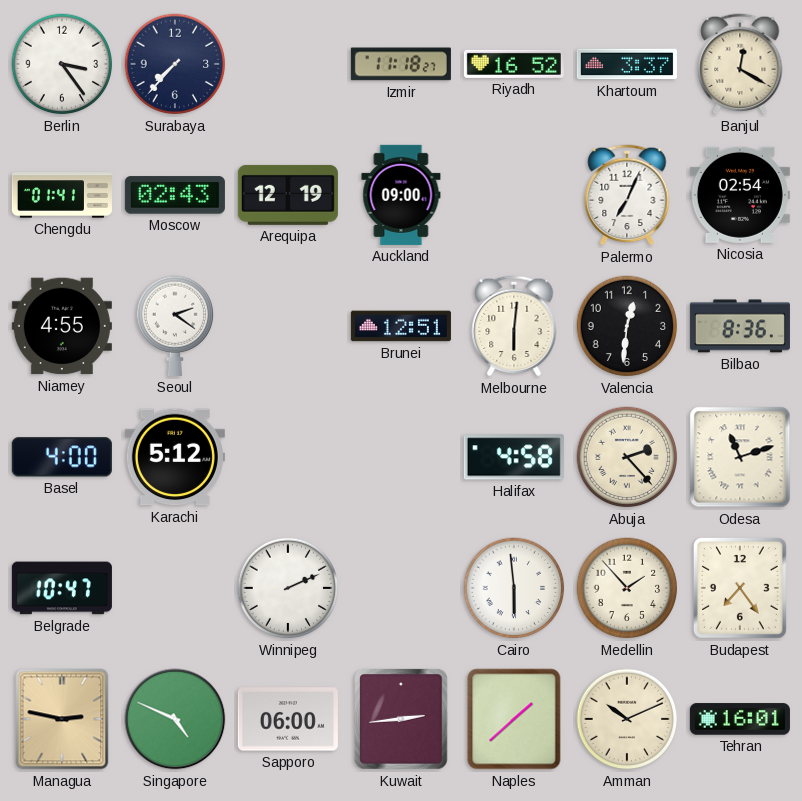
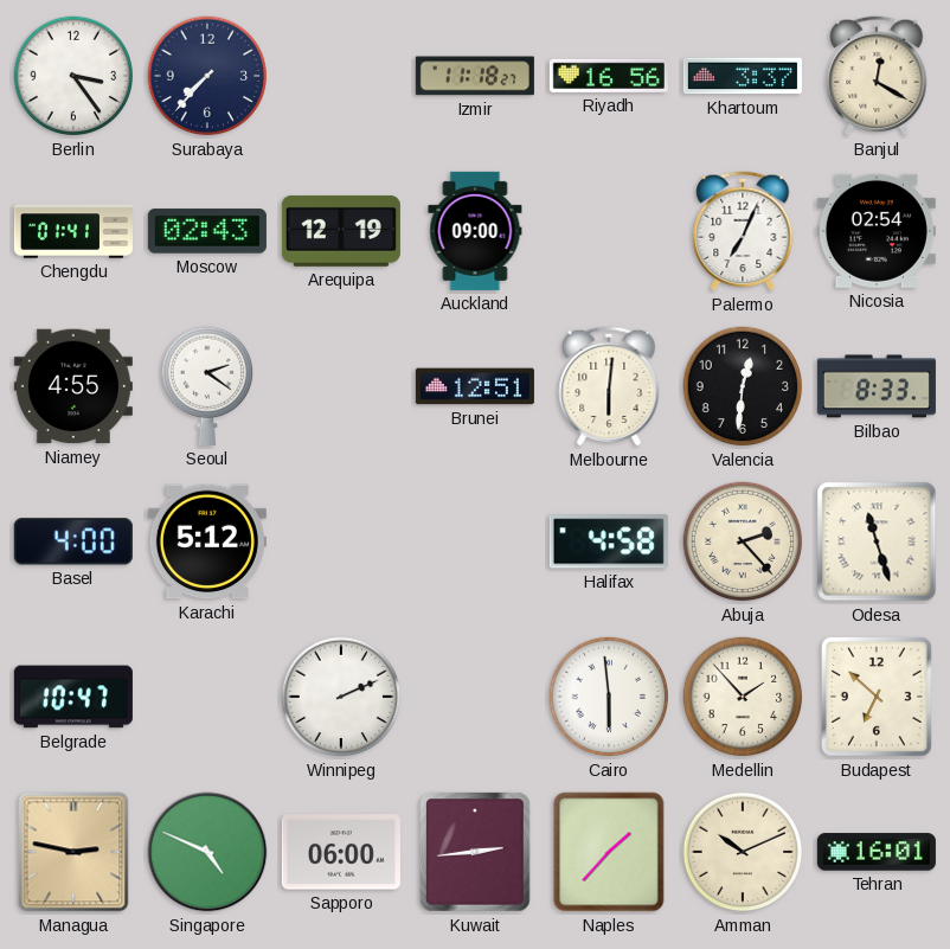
Riyadh: 16:52 -> 16:56
Bilbao: 8:36 -> 8:33
Odesa: 11:12 -> 11:27
Budapest: 7:24 -> 6:52
Naples: 1:38 -> 1:37
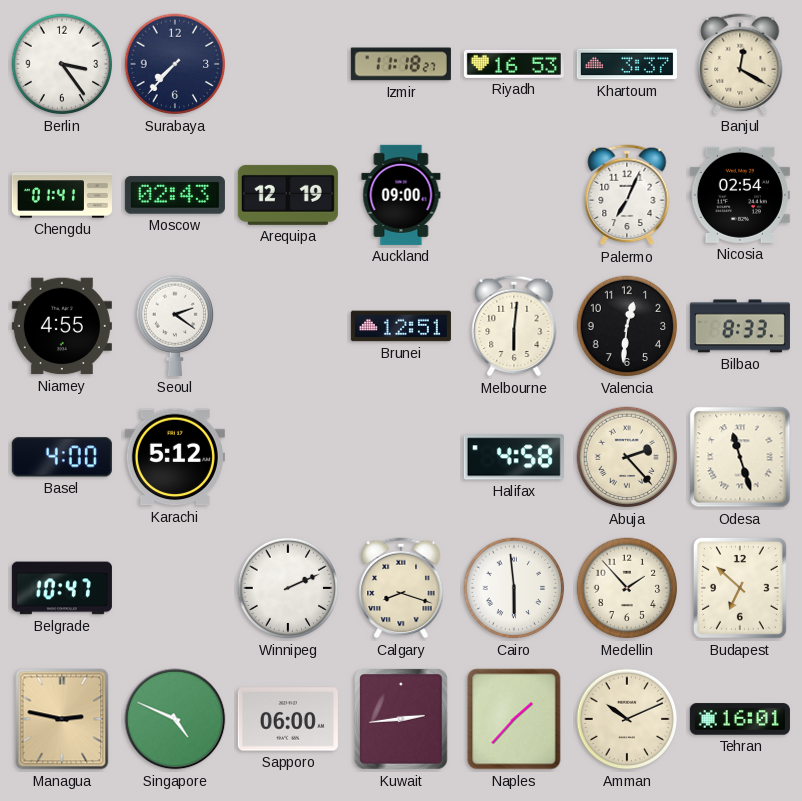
Riyadh: 16:56 -> 16:53
Calgary: none -> 8:18
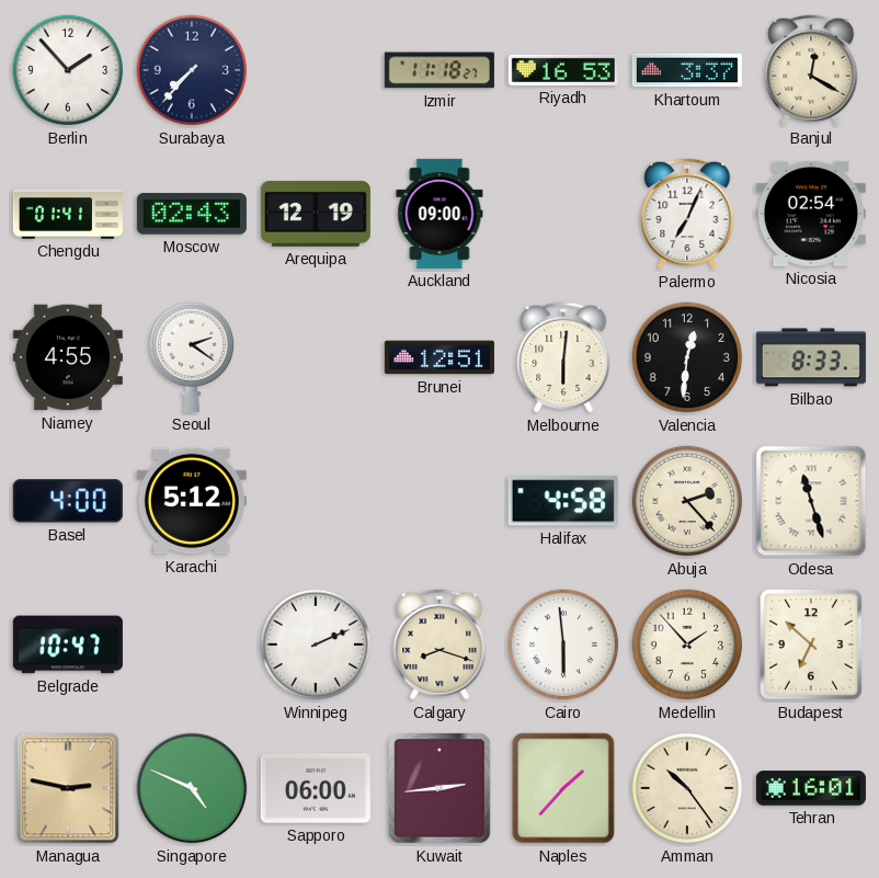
Berlin: 3:24 -> 1:53
Amman: 10:11 -> 10:24
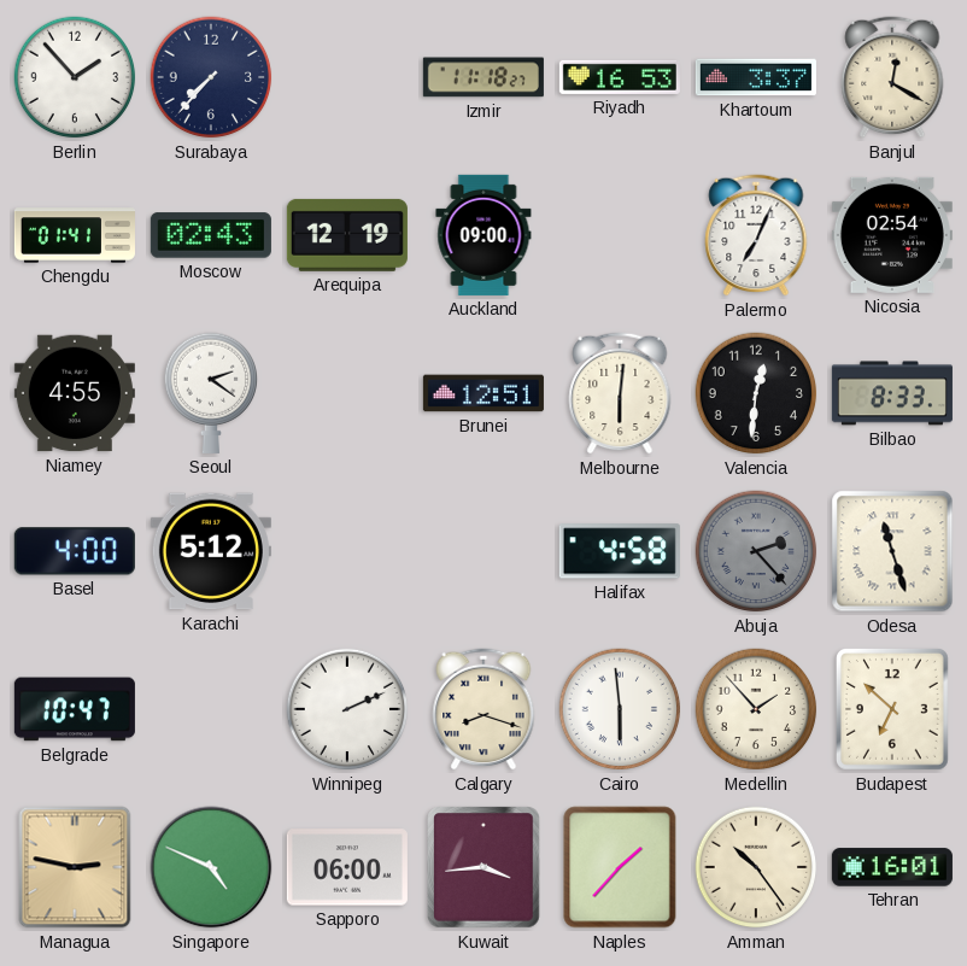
Abuja dial: cream -> grey
Kuwait: 2:44 -> 3:44
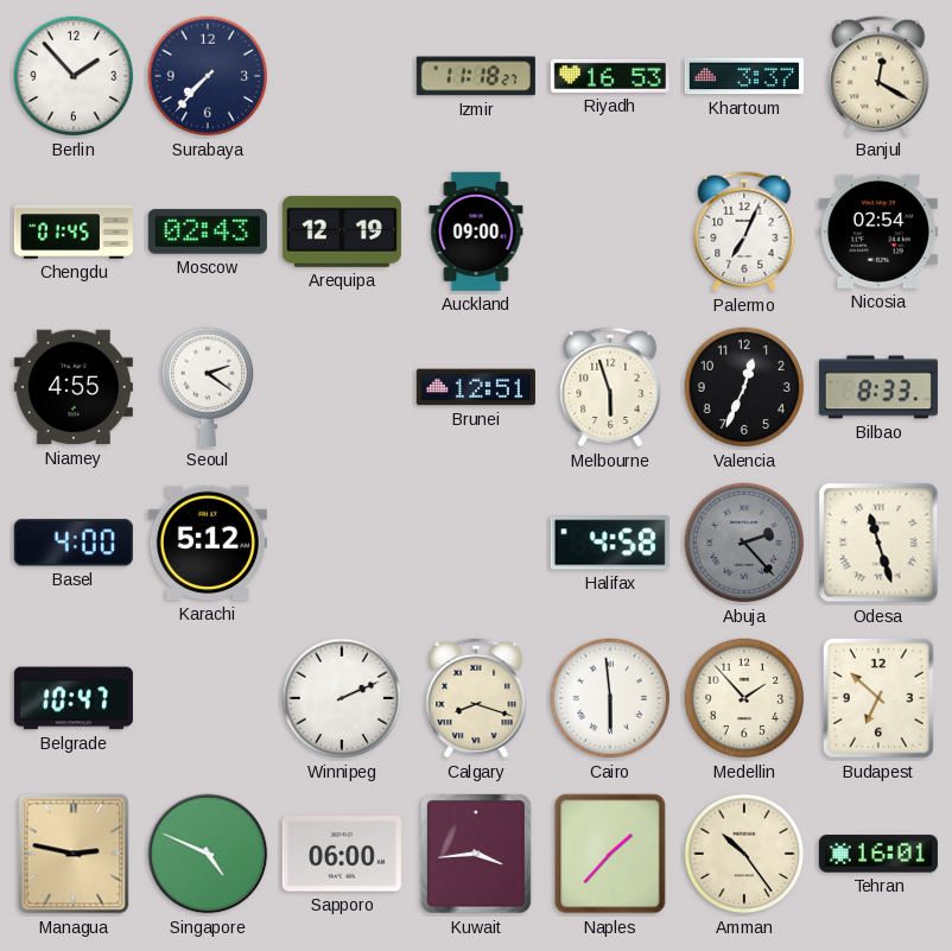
Chengdu: 01:41 -> 01:45
Melbourne: 6:01 -> 5:57
Valencia: 12:31 -> 12:34
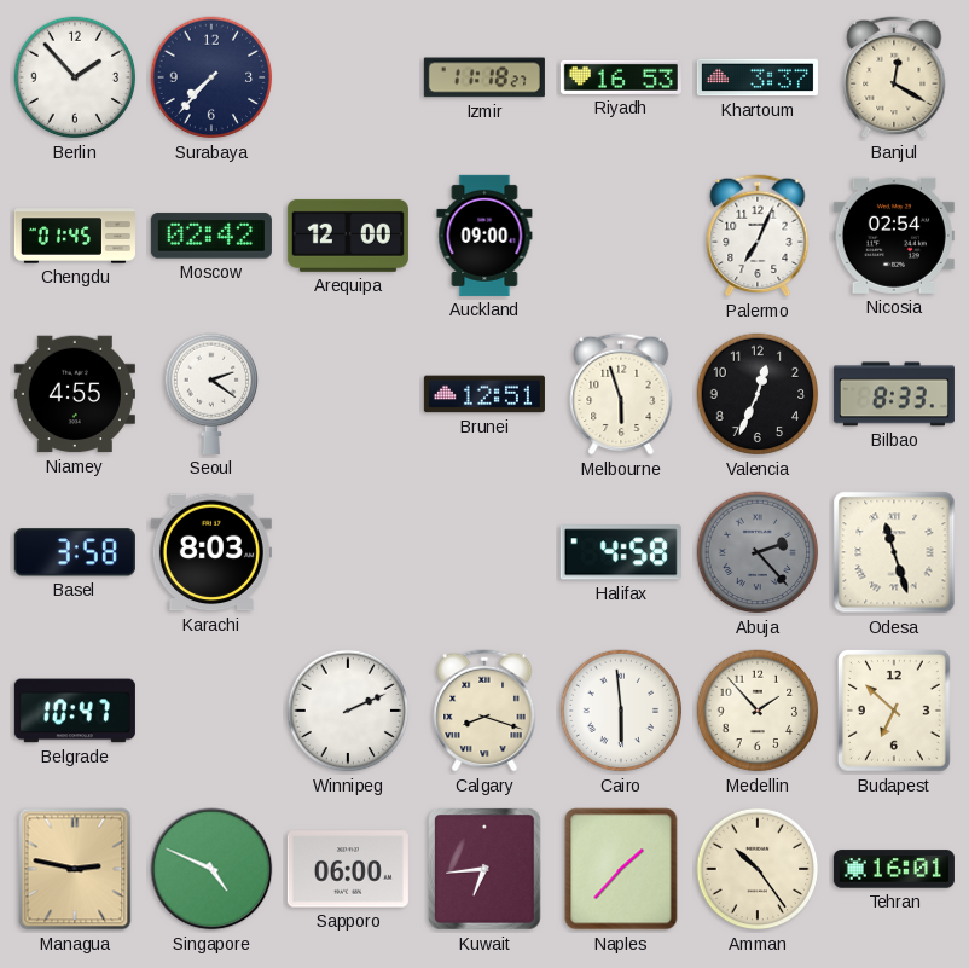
Moscow: 02:43 -> 02:42
Arequipa: 12:19 -> 12:00
Basel: 4:00 -> 3:58
Karachi: 5:12 -> 8:03
Kuwait: 3:44 -> 6:44
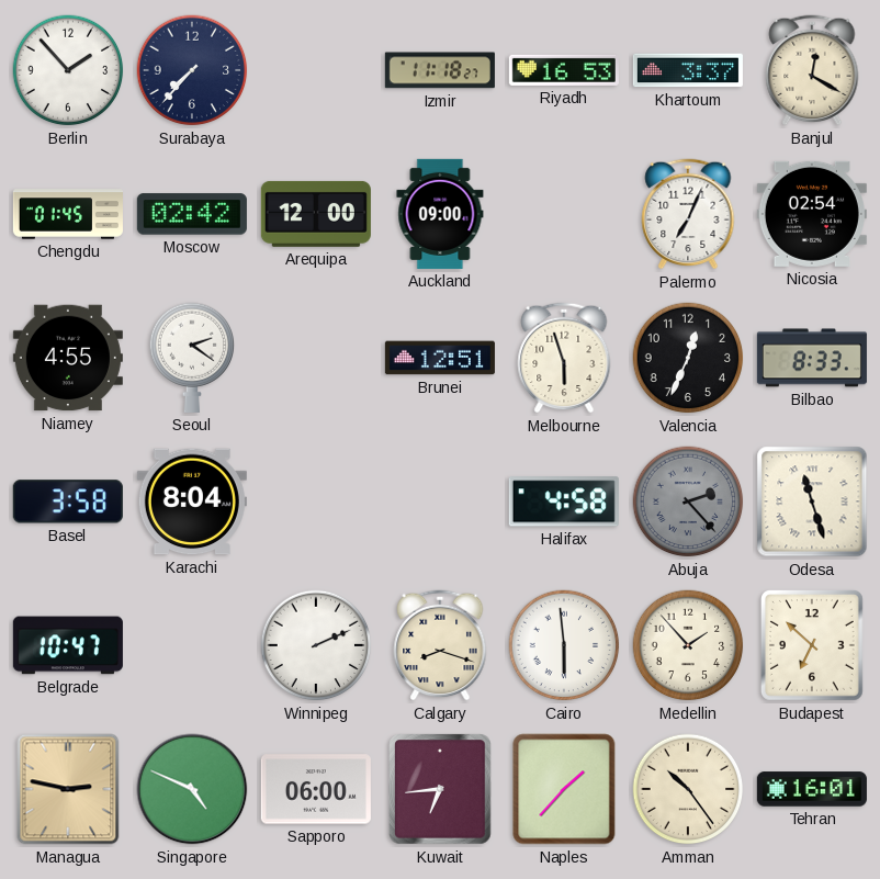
Karachi: 8:03 -> 8:04
